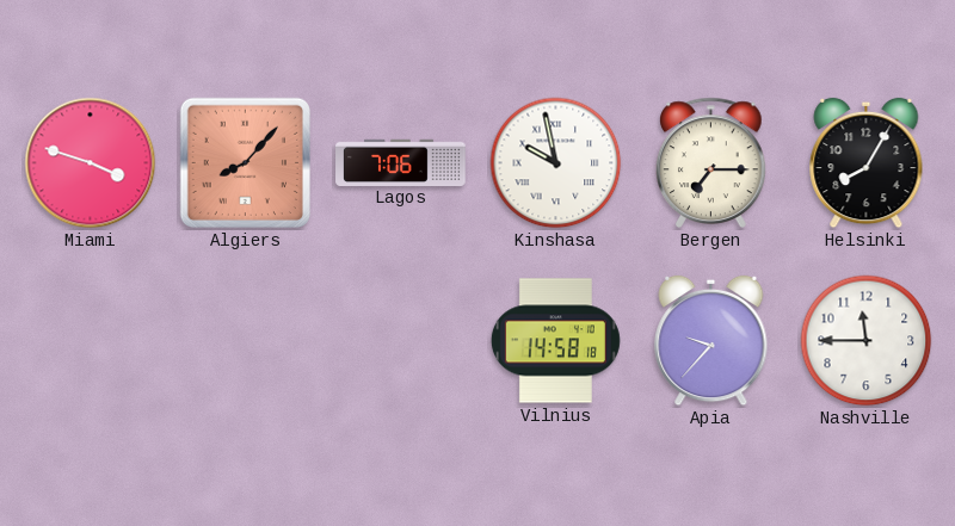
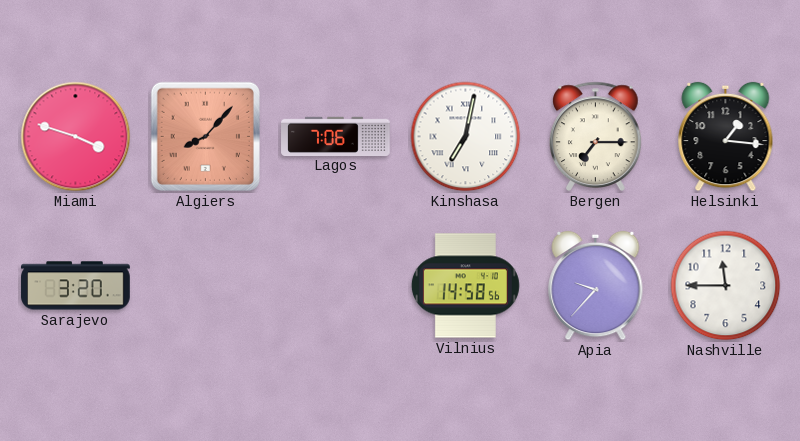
Kinshasa: 9:58 -> 7:02
Helsinki: 8:05 -> 1:16
Sarajevo: none -> 3:20
Vilnius: 14:58:18 -> 14:58:56
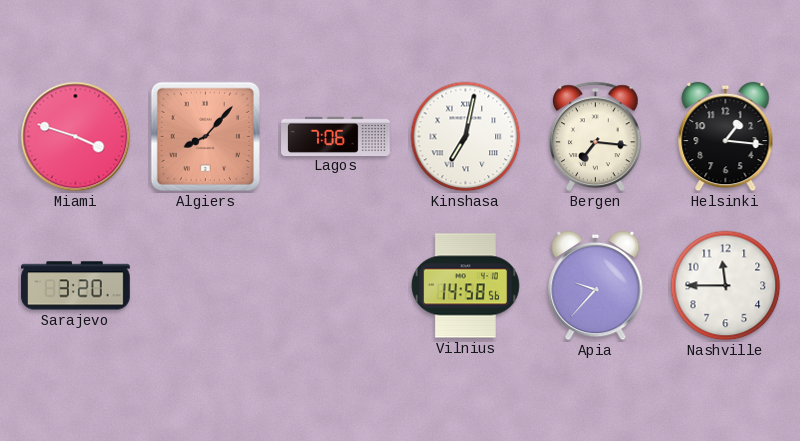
Bergen: 7:15 -> 7:16
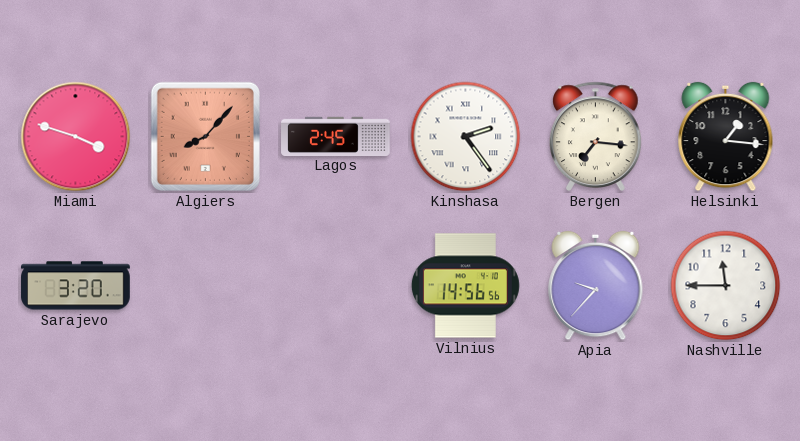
Lagos: 7:06 -> 2:45
Kinshasa: 7:02 -> 2:24
Vilnius: 14:58 -> 14:56
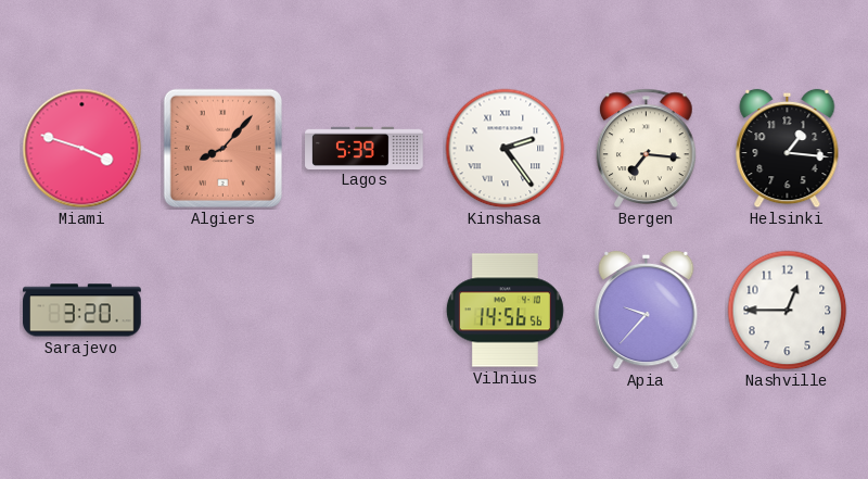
Lagos: 2:45 -> 5:39
Nashville: 11:45 -> 12:45
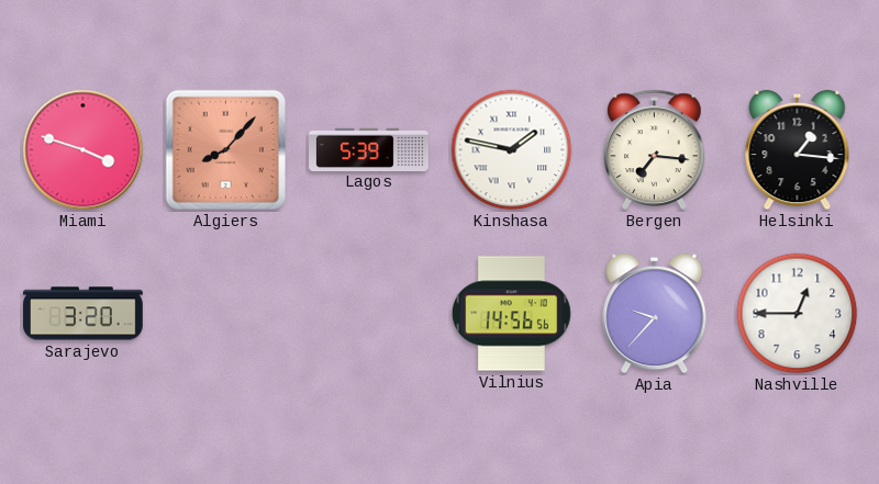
Kinshasa: 2:24 -> 1:47
